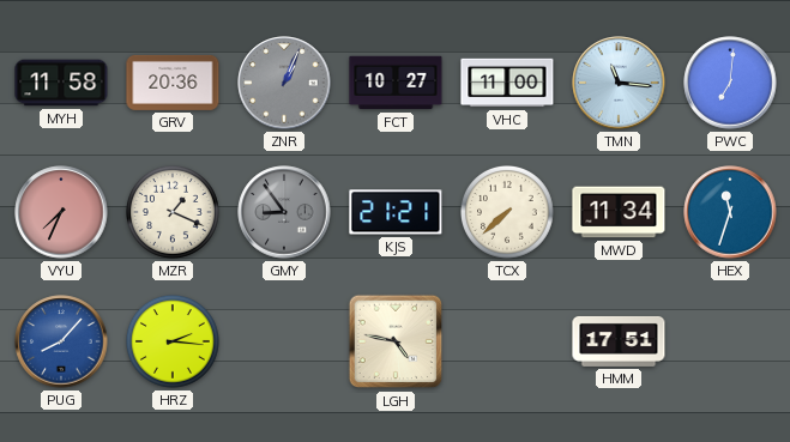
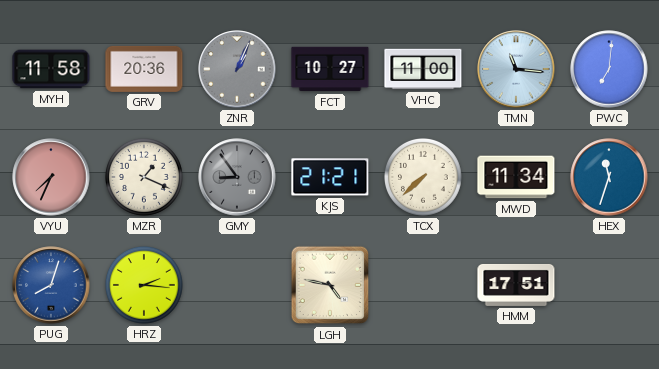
PUG: 8:07 -> 8:03
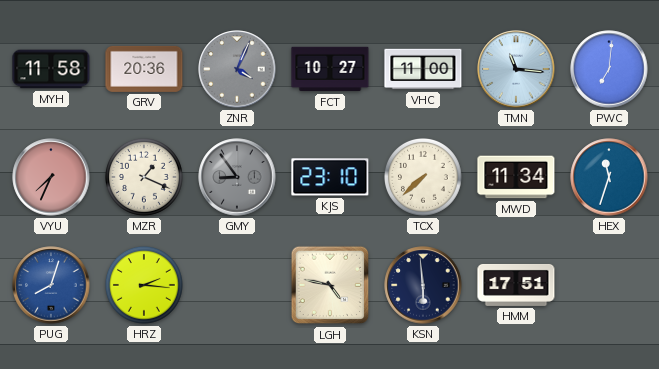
ZNR: 1:04 -> 4:04
KJS: 21:21 -> 23:10
KSN: none -> 5:59
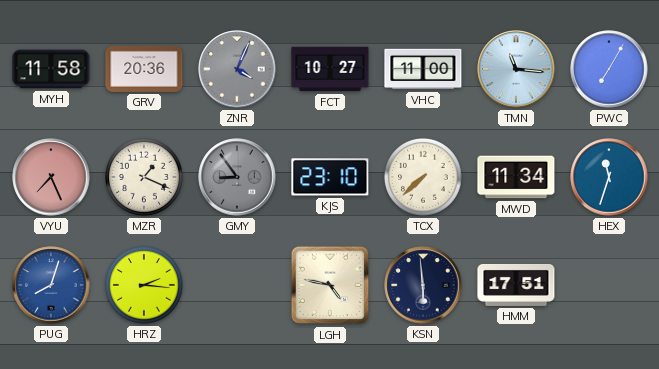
PWC: 7:01 -> 7:05
VYU: 7:34 -> 7:26
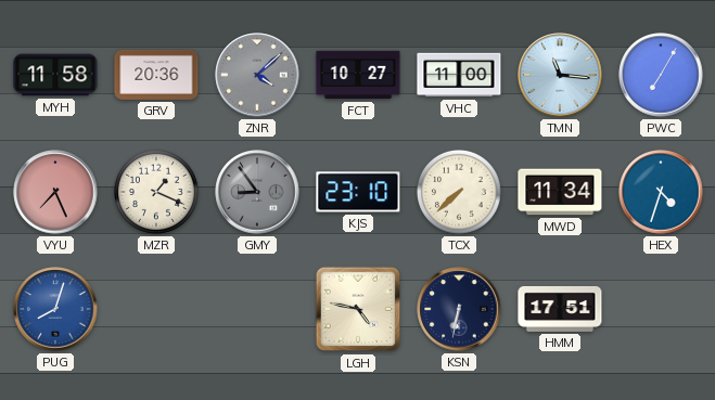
ZNR: 4:04 -> 4:08
HEX: 11:33 -> 4:33
HRZ: 2:16 -> none
KSN: 5:59 -> 6:32
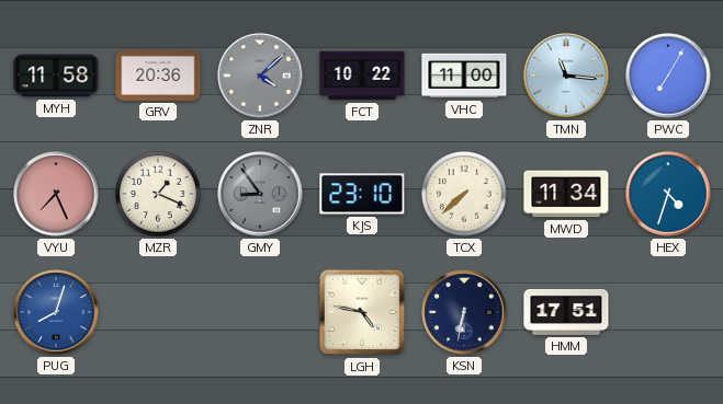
FCT: 10:27 -> 10:22
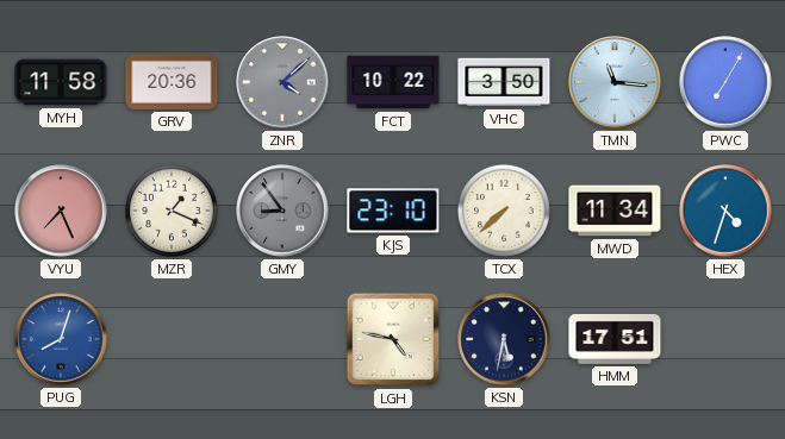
VHC: 11:00 -> 3:50
KSN: 6:32 -> 5:32
